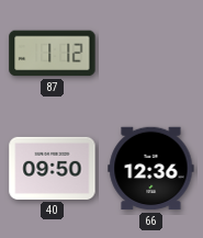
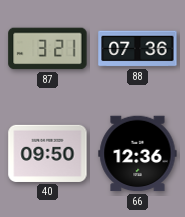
87: 1:12 -> 3:21
88: none -> 07:36
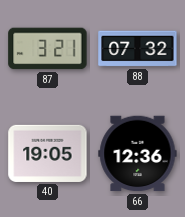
88: 07:36 -> 07:32
40: 09:50 -> 19:05
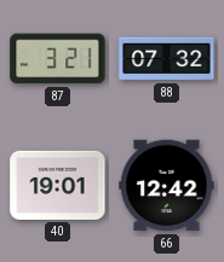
40: 19:05 -> 19:01
66: 12:36 -> 12:42
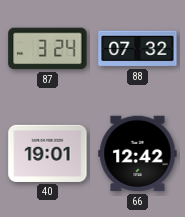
87: 3:21 -> 3:24
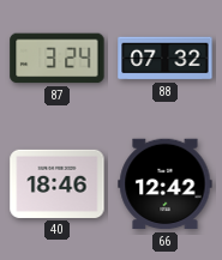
40: 19:01 -> 18:46
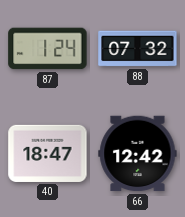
87: 3:24 -> 1:24
40: 18:46 -> 18:47
